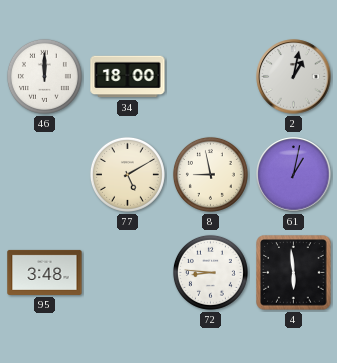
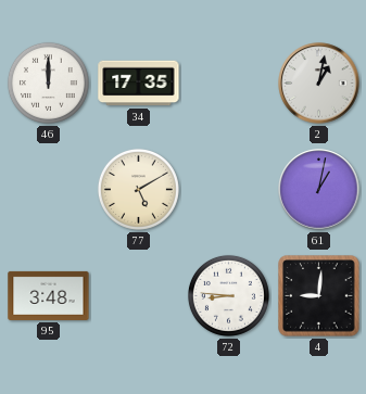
34: 18:00 -> 17:35
8: 8:58 -> none
4: 5:59 -> 9:01
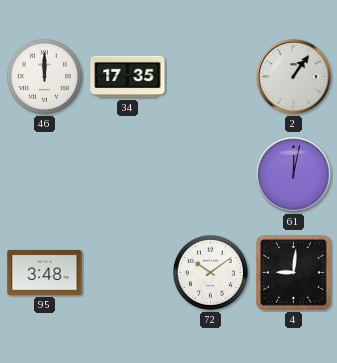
2: 1:02 -> 1:06
77: 5:10 -> none
61: 1:02 -> 12:02
72: 8:46 -> 10:09
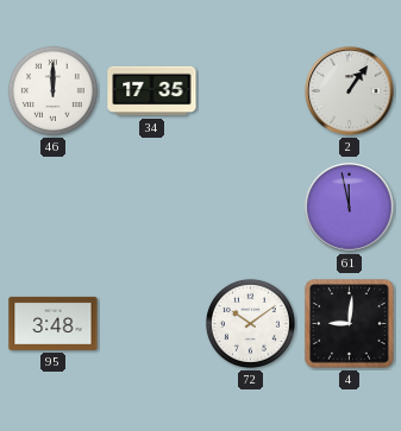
61: 12:02 -> 11:58
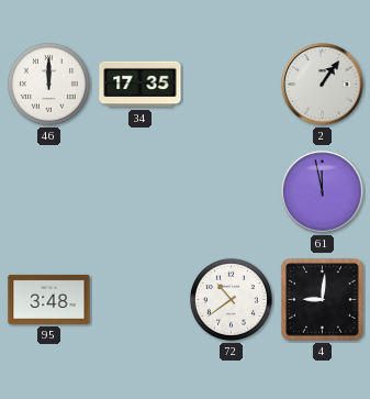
72: 10:09 -> 10:39
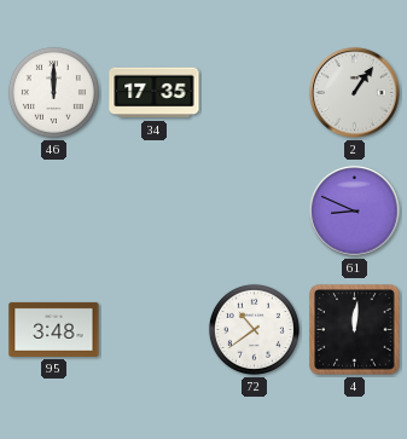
61: 11:58 -> 8:49
4: 9:01 -> 12:01
